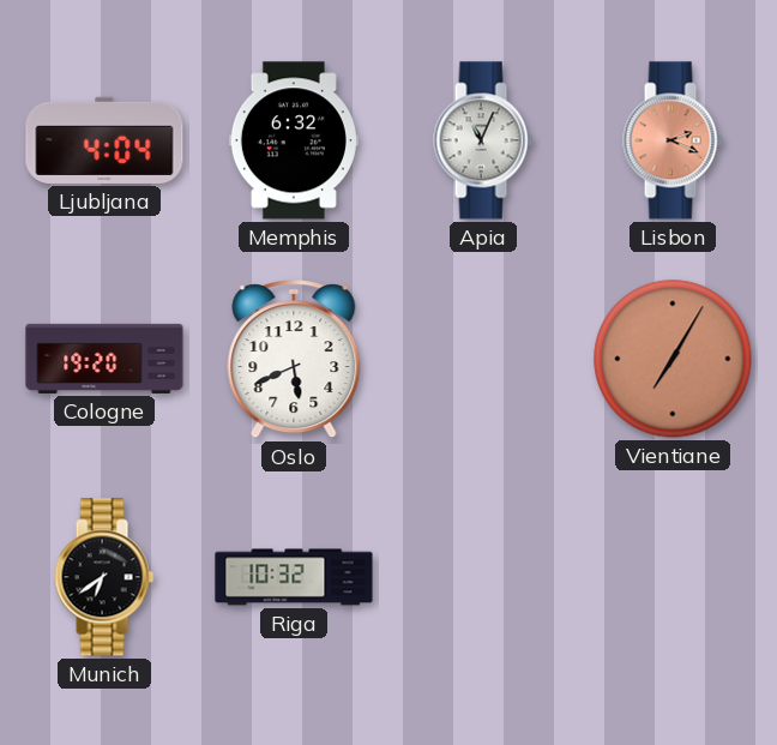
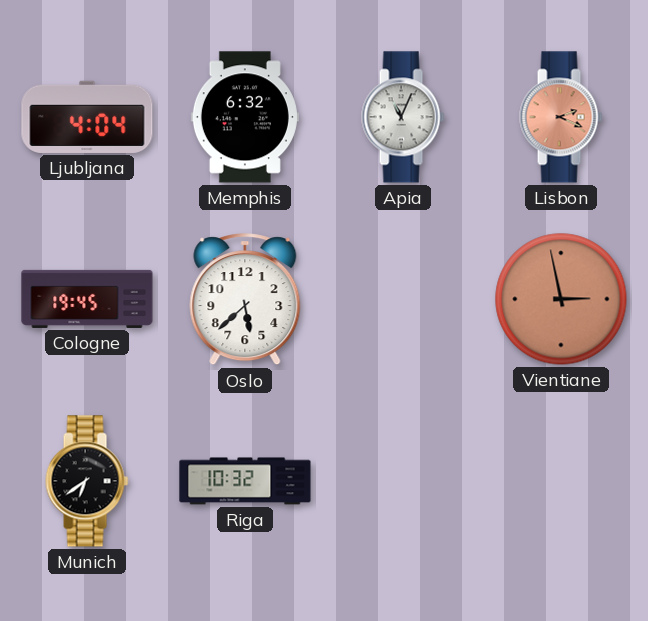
Cologne: 19:20 -> 19:45
Oslo: 5:41 -> 5:38
Vientiane: 7:05 -> 2:58
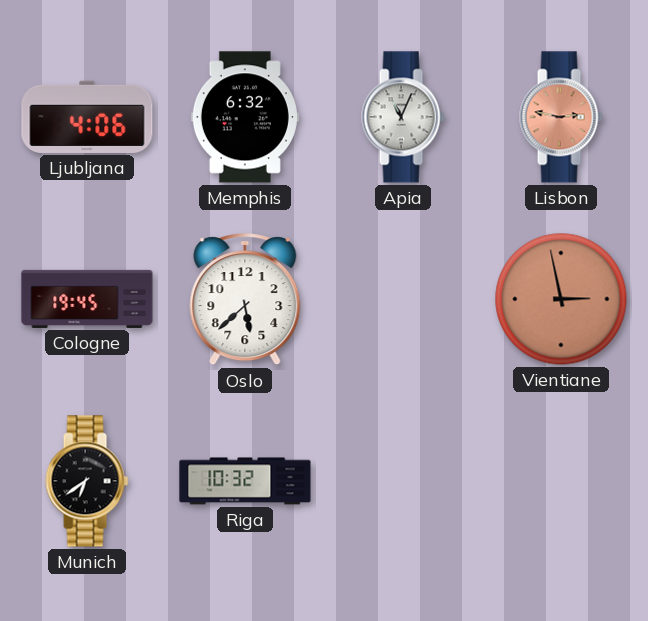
Ljubljana: 4:04 -> 4:06
Lisbon: 2:19 -> 2:47
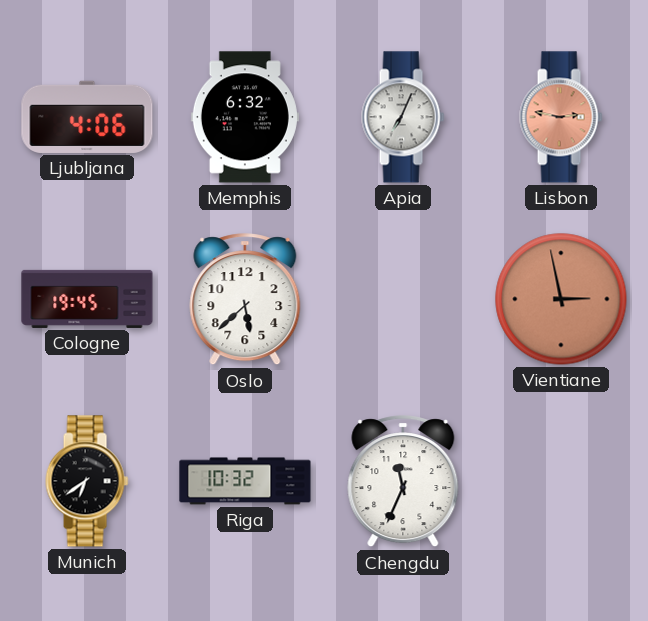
Apia: 11:04 -> 7:04
Chengdu: none -> 11:34
